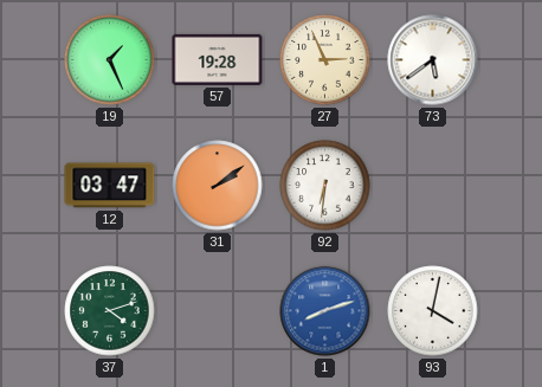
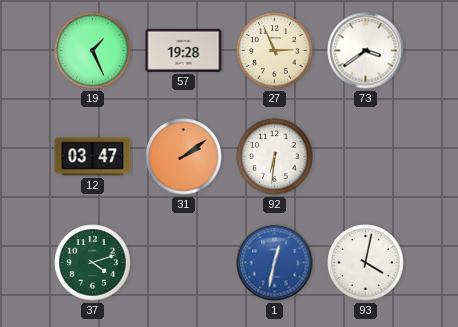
73: 5:39 -> 3:39
1: 8:12 -> 12:32
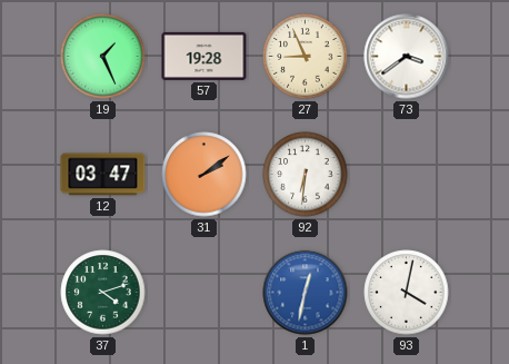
27: 2:56 -> 8:56
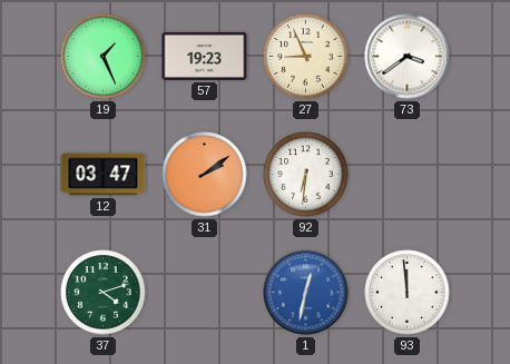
57: 19:28 -> 19:23
93: 4:02 -> 11:59
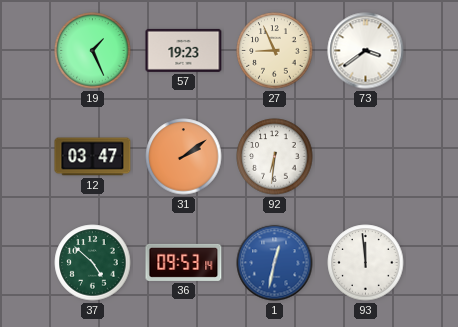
37: 4:12 -> 4:52
36: none -> 09:53
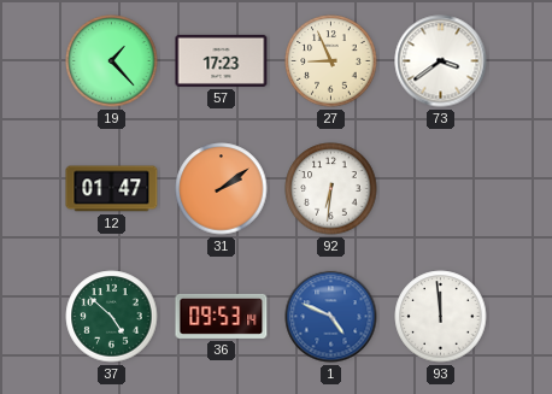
19: 1:26 -> 1:23
57: 19:23 -> 17:23
12: 03:47 -> 01:47
1: 12:32 -> 4:49
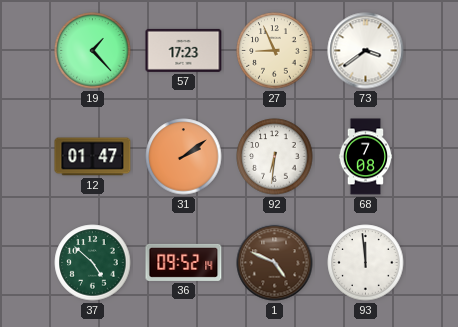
68: none -> 7:08
36: 09:53 -> 09:52
1 dial: blue -> brown
